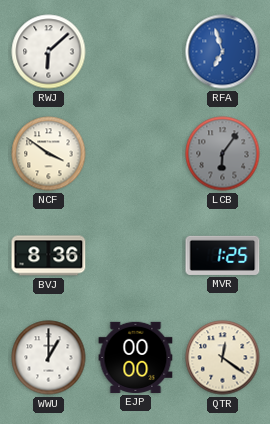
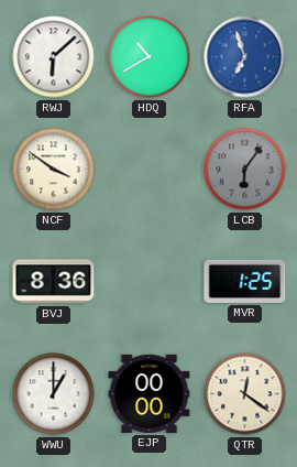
HDQ: none -> 10:40
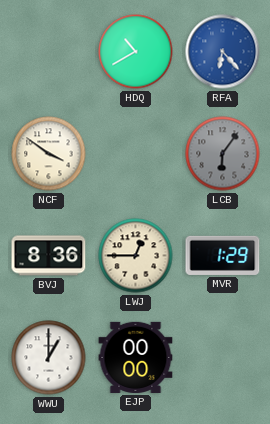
RWJ: 6:08 -> none
RFA: 6:57 -> 6:23
LWJ: none -> 12:45
MVR: 1:25 -> 1:29
QTR: 12:21 -> none
